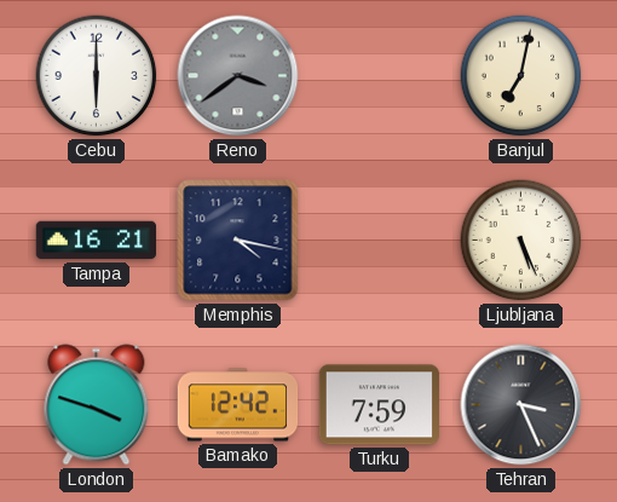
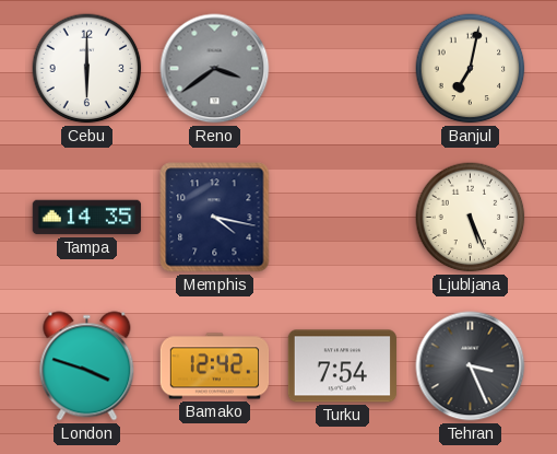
Tampa: 16:21 -> 14:35
Turku: 7:59 -> 7:54
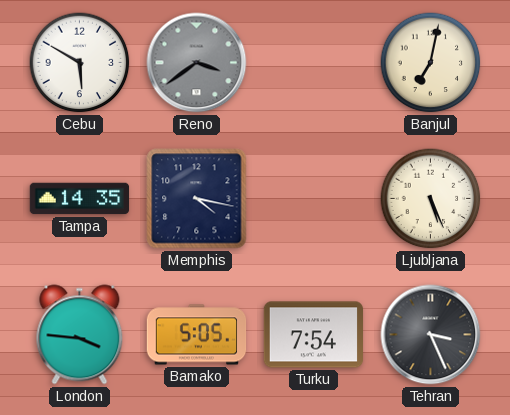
Cebu: 6:00 -> 5:50
London: 3:48 -> 3:46
Bamako: 12:42 -> 5:05
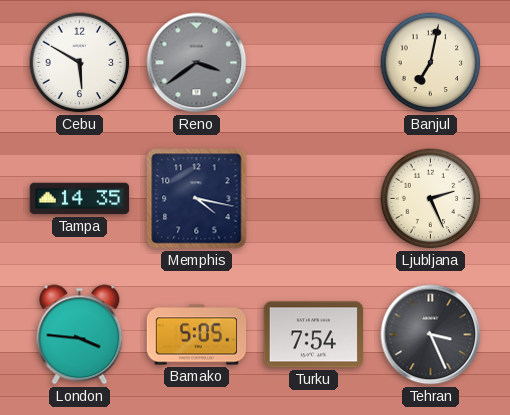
Ljubljana: 5:26 -> 2:26
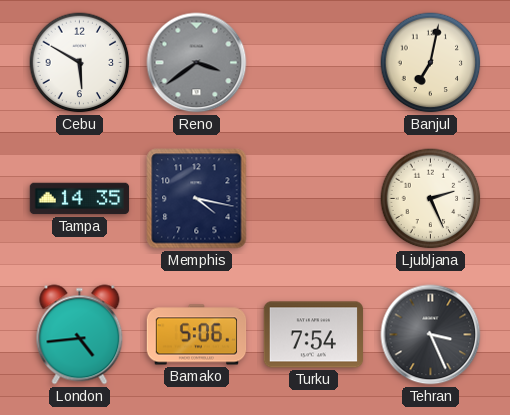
London: 3:46 -> 4:44
Bamako: 5:05 -> 5:06
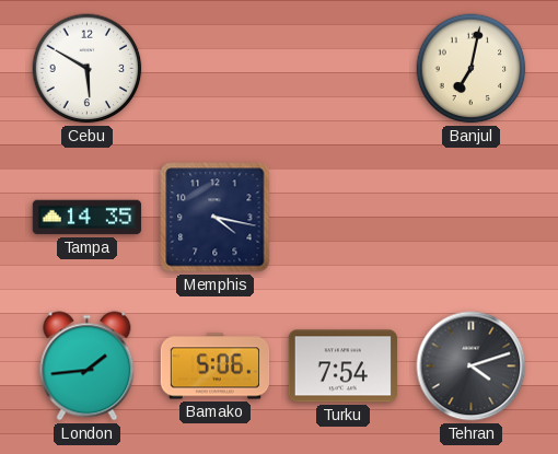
Reno: 3:39 -> none
Ljubljana: 2:26 -> none
London: 4:44 -> 1:44
Tehran: 3:26 -> 4:12
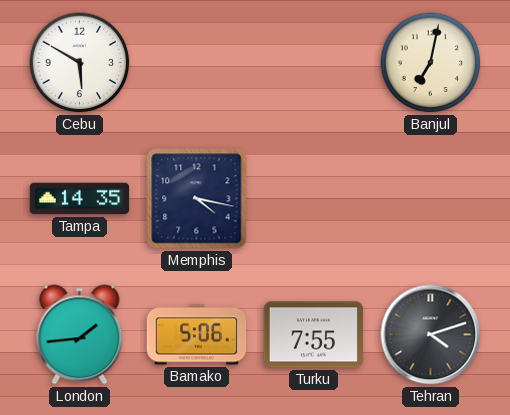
Turku: 7:54 -> 7:55
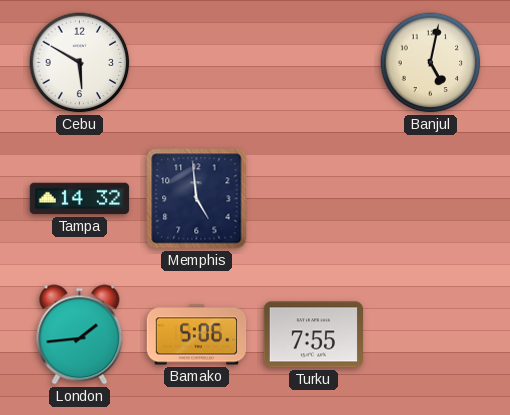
Banjul: 7:02 -> 5:02
Tampa: 14:35 -> 14:32
Memphis: 4:17 -> 4:59
Tehran: 4:12 -> none
